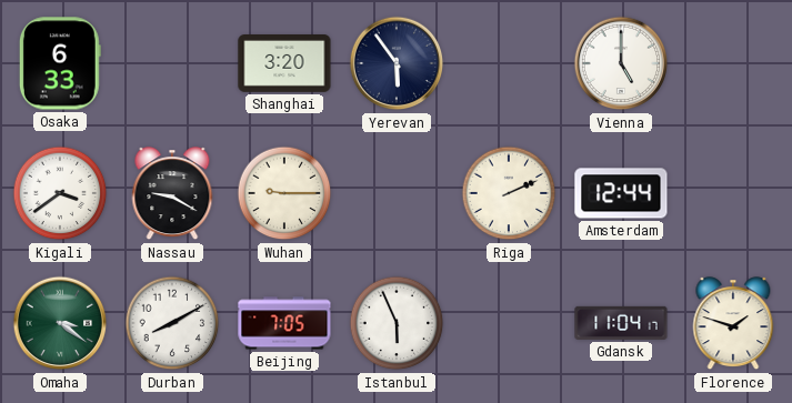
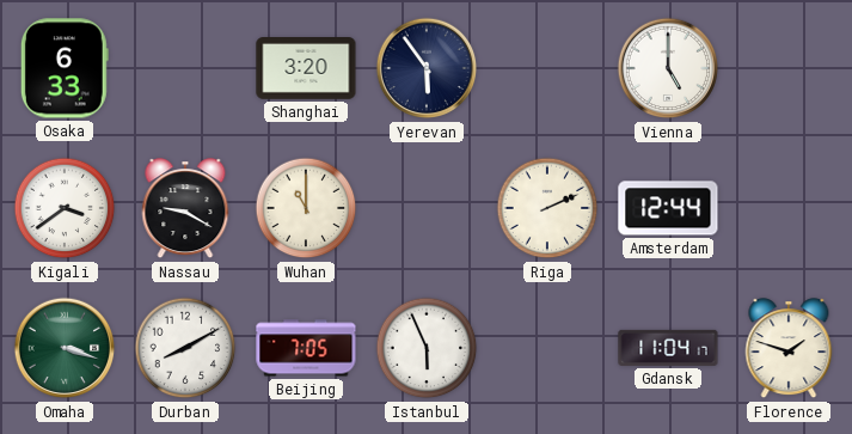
Wuhan: 9:15 -> 11:00
Omaha: 3:21 -> 3:18
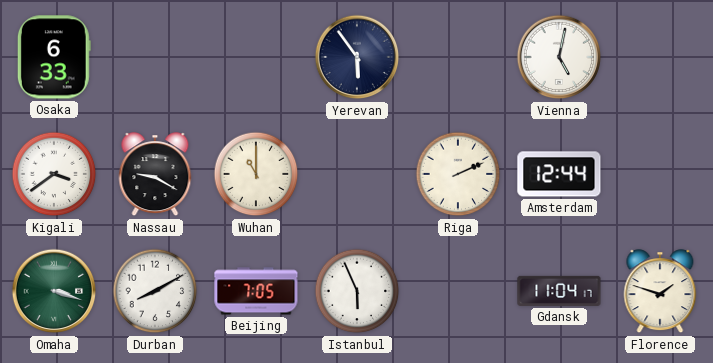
Shanghai: 3:20 -> none
Vienna: 5:00 -> 5:02
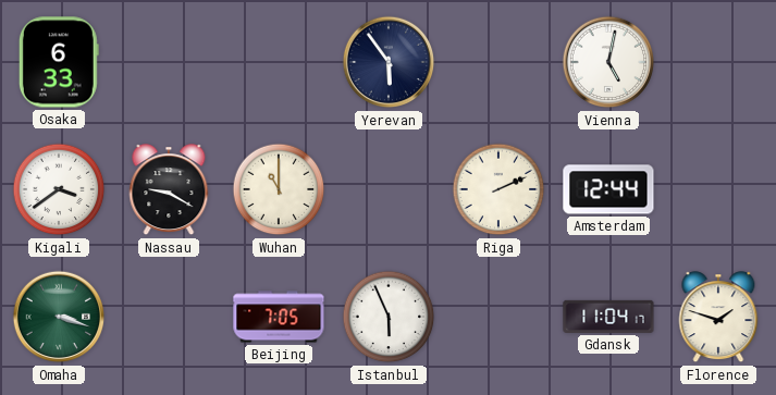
Durban: 8:10 -> none
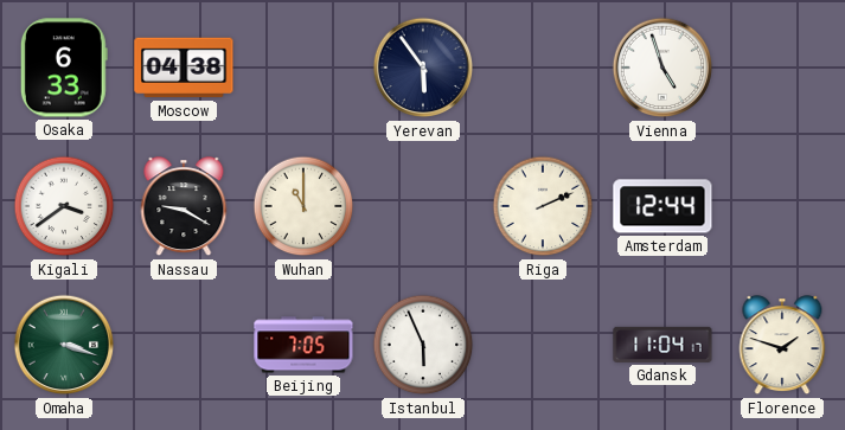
Moscow: none -> 04:38
Vienna: 5:02 -> 4:57
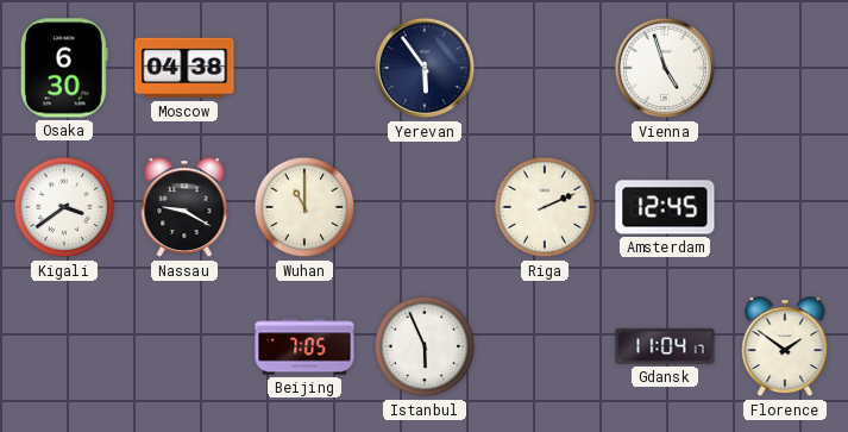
Osaka: 6:33 -> 6:30
Amsterdam: 12:44 -> 12:45
Omaha: 3:18 -> none
Florence: 1:48 -> 1:51
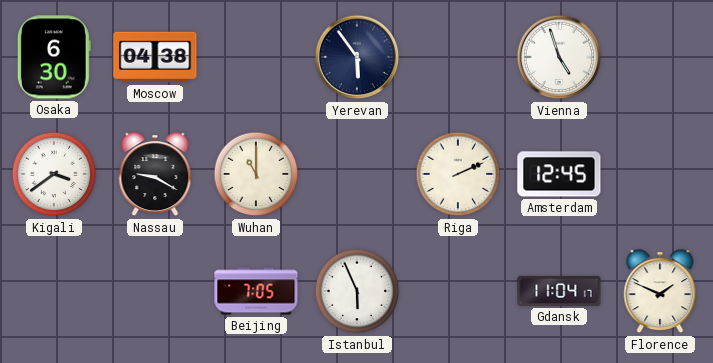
Florence: 1:51 -> 1:49
